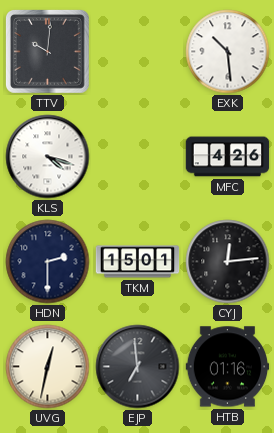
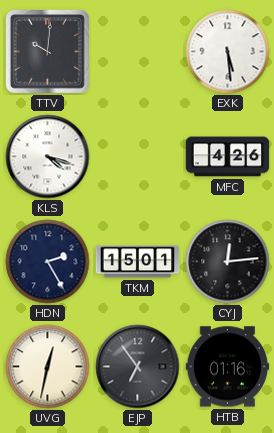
EXK: 10:29 -> 5:29
HDN: 2:30 -> 2:25
EJP: 6:59 -> 6:54
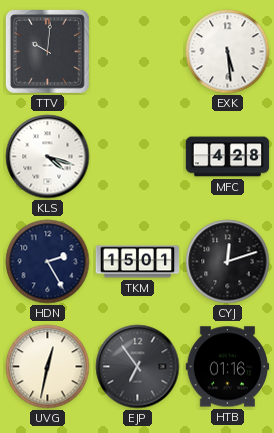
MFC: 4:26 -> 4:28
CYJ: 12:14 -> 12:12
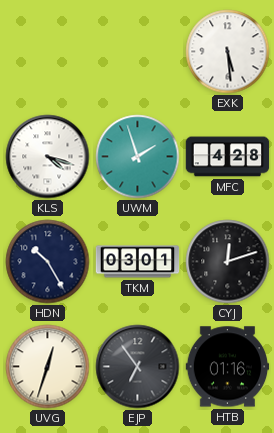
TTV: 10:01 -> none
UWM: none -> 1:57
HDN: 2:25 -> 10:25
TKM: 15:01 -> 03:01
UVG: 12:32 -> 12:33
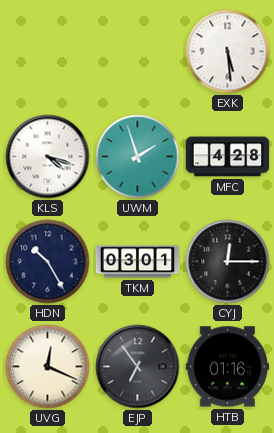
CYJ: 12:12 -> 12:15
UVG: 12:33 -> 12:19
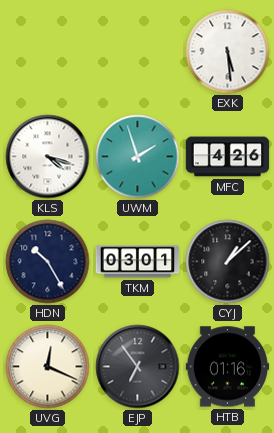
MFC: 4:28 -> 4:26
CYJ: 12:15 -> 1:08
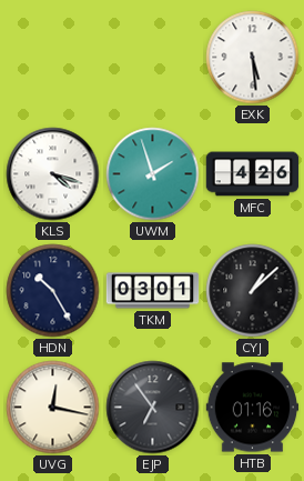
UVG: 12:19 -> 12:17
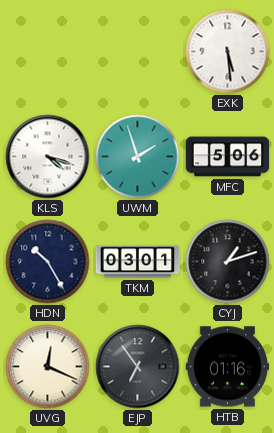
MFC: 4:26 -> 5:06
CYJ: 1:08 -> 1:12
UVG: 12:17 -> 12:19
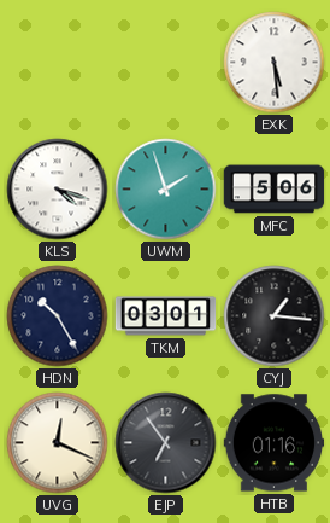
CYJ: 1:12 -> 1:16
